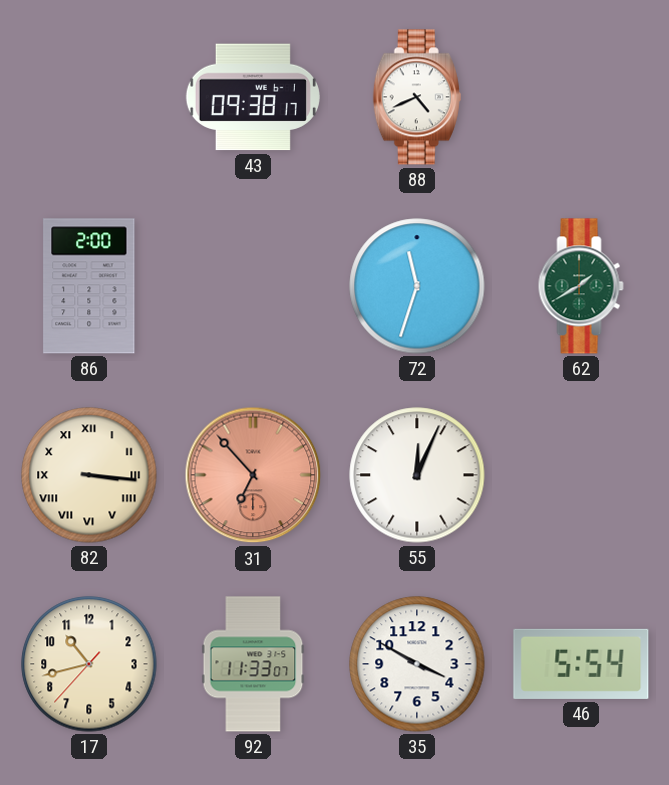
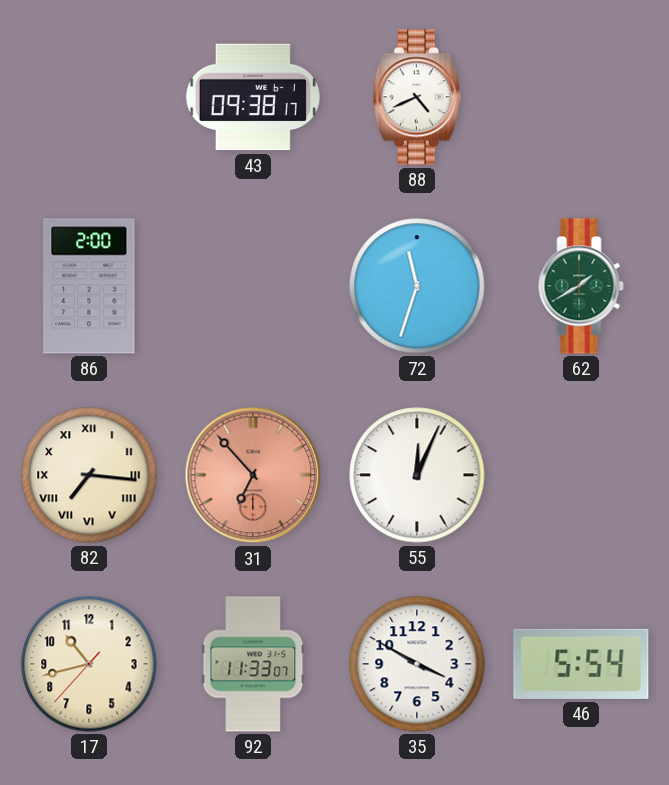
82: 3:16 -> 7:16
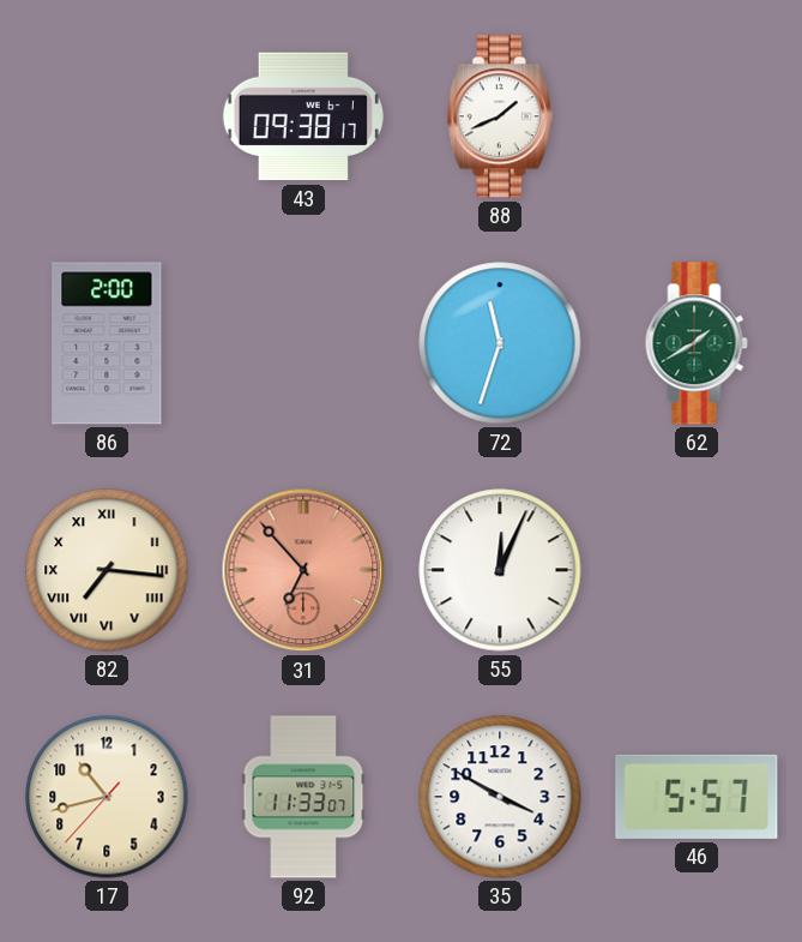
88: 4:41 -> 1:41
46: 5:54 -> 5:57
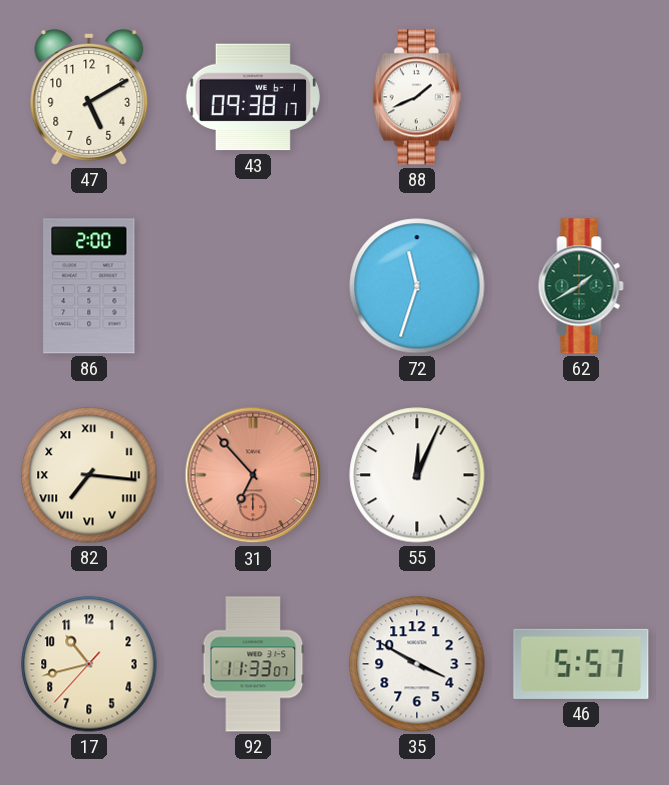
47: none -> 5:10
